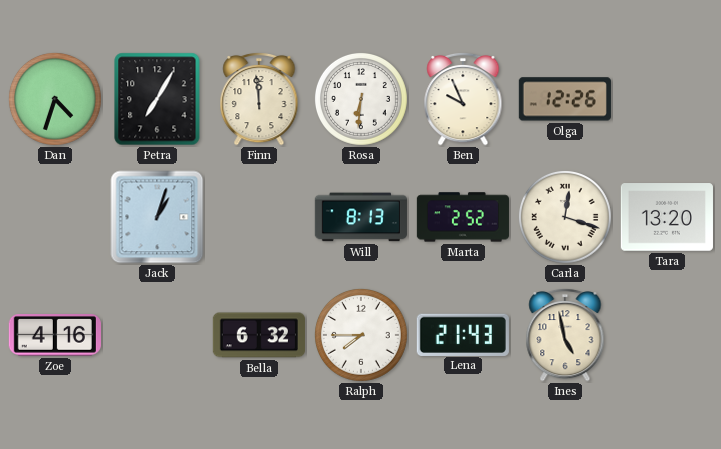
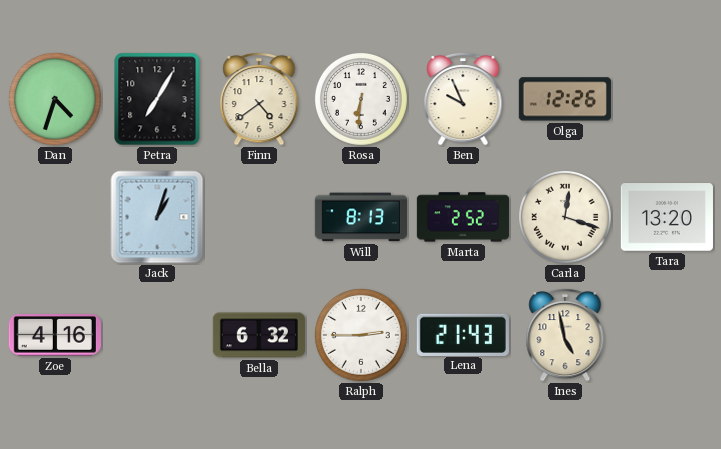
Finn: 11:59 -> 4:39
Ralph: 7:45 -> 2:45
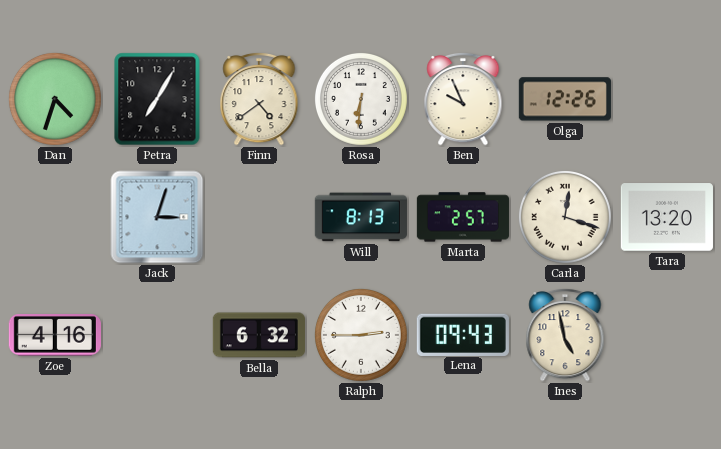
Jack: 1:03 -> 3:03
Marta: 2:52 -> 2:57
Lena: 21:43 -> 09:43
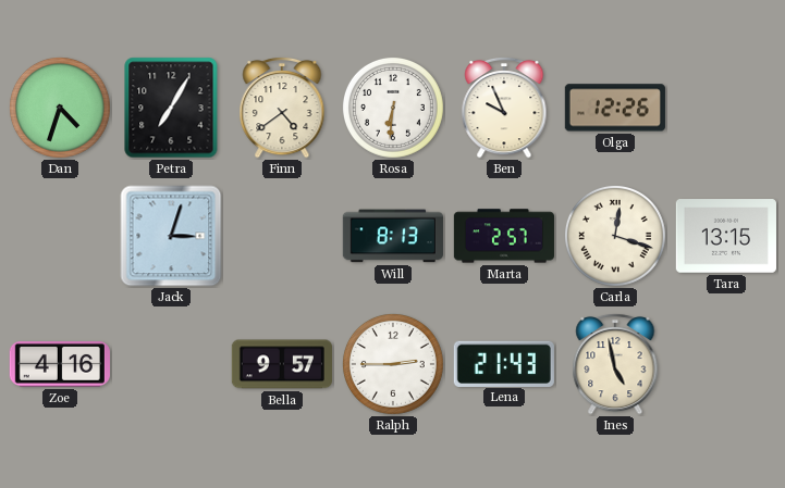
Tara: 13:20 -> 13:15
Bella: 6:32 -> 9:57
Lena: 09:43 -> 21:43
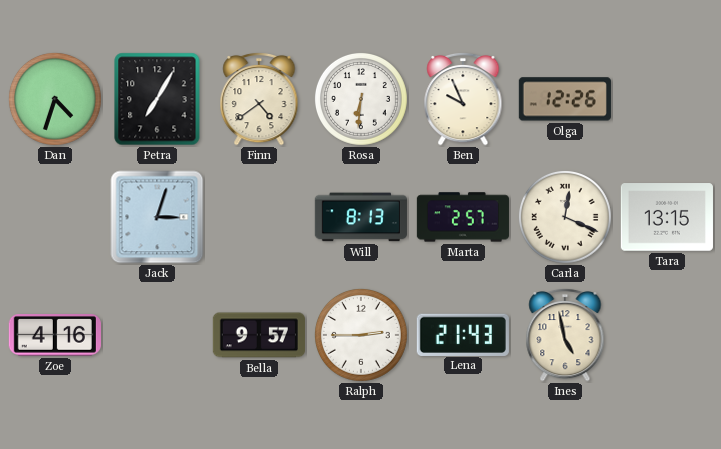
Carla: 12:18 -> 12:19
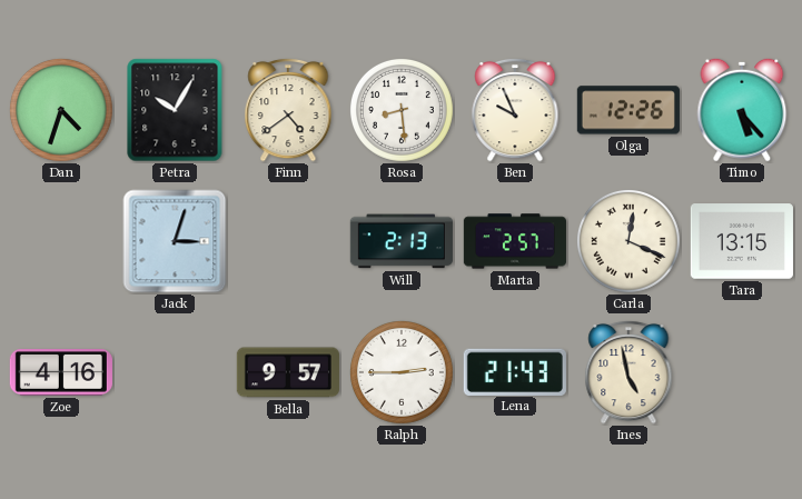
Petra: 7:05 -> 10:05
Rosa: 6:31 -> 8:29
Timo: none -> 5:23
Will: 8:13 -> 2:13
